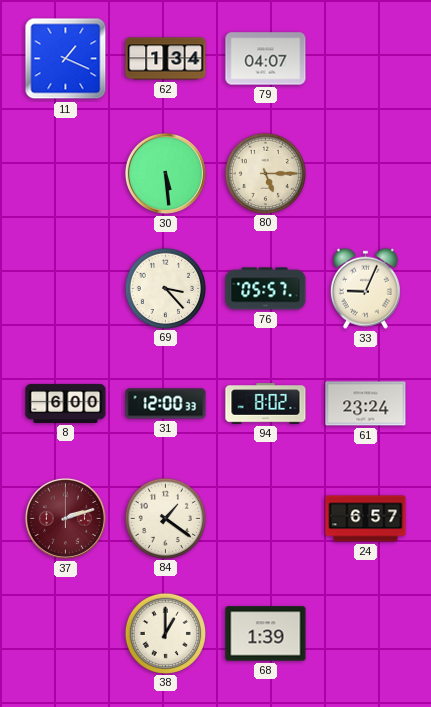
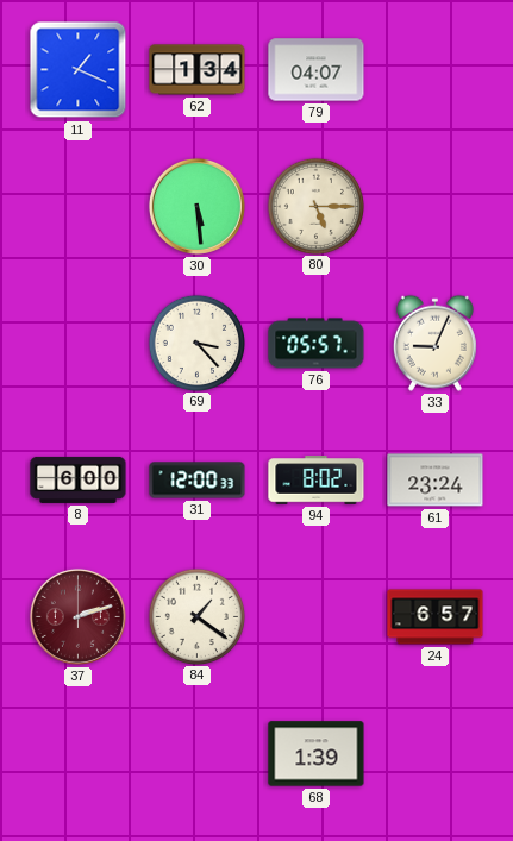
38: 1:00 -> none
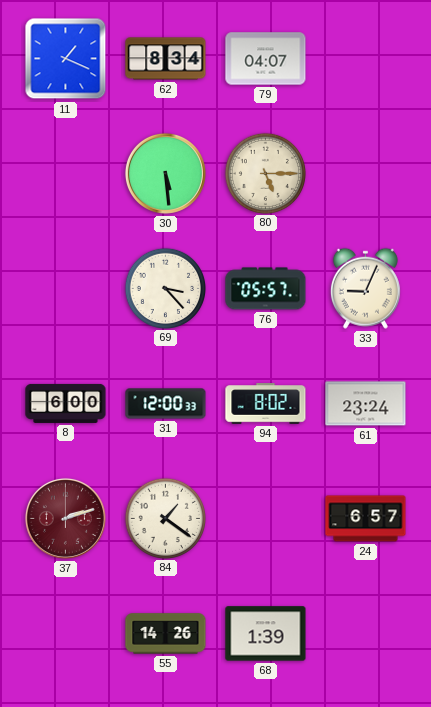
62: 1:34 -> 8:34
55: none -> 14:26
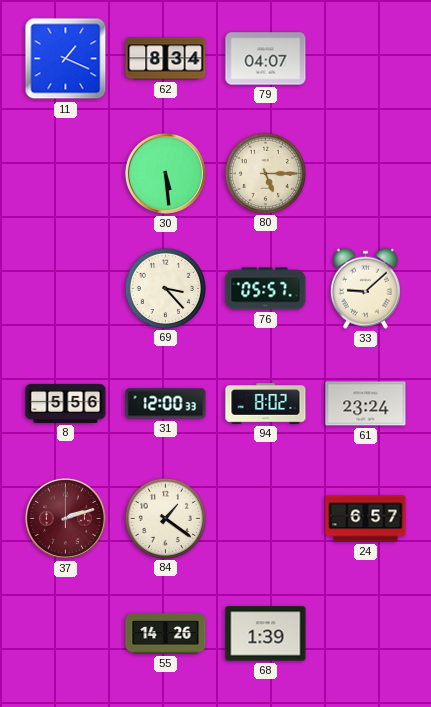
33: 9:04 -> 9:08
8: 6:00 -> 5:56
